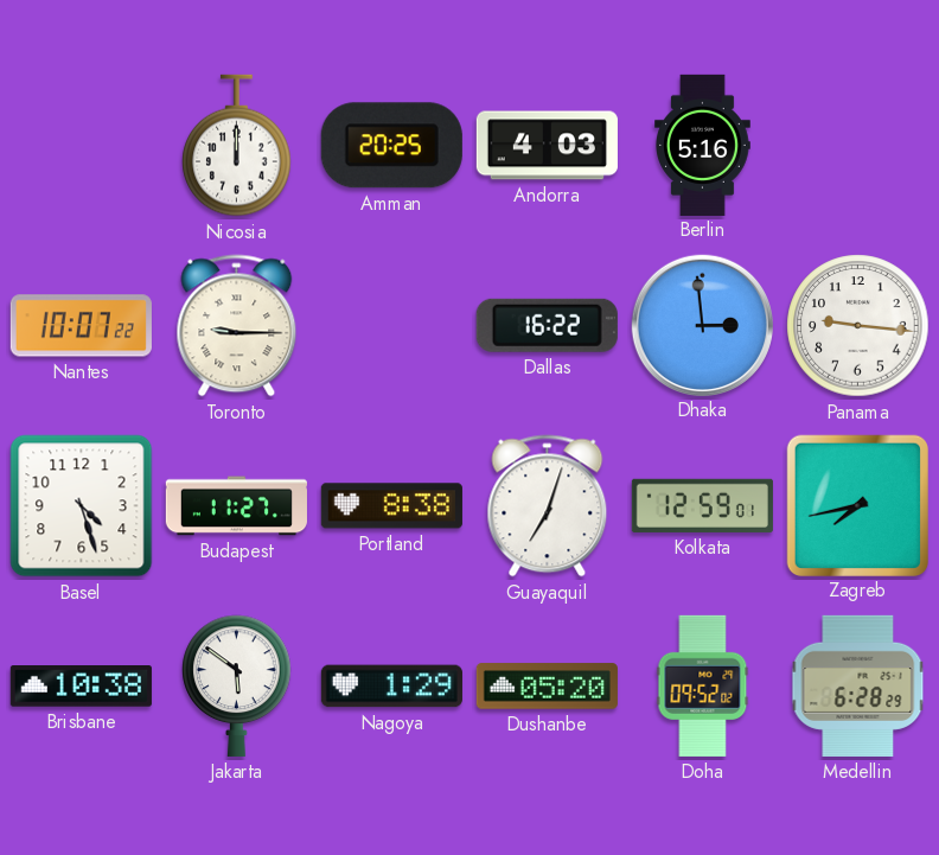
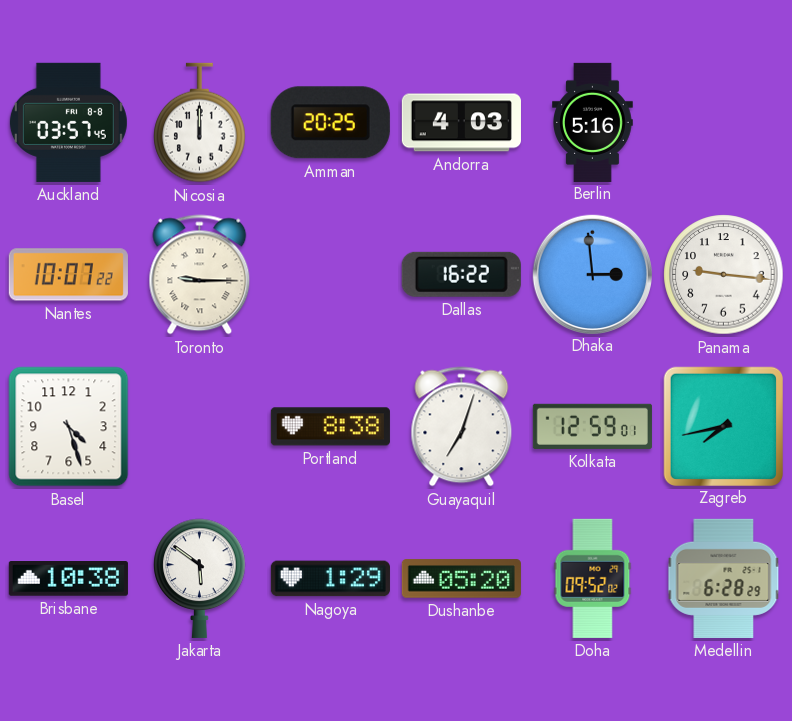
Auckland: none -> 03:57
Budapest: 11:27 -> none
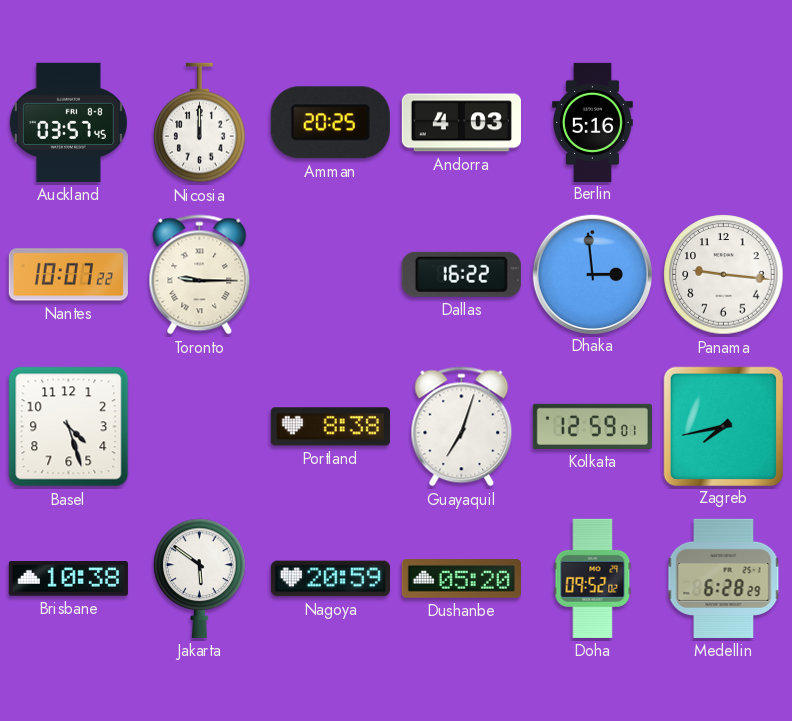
Nagoya: 1:29 -> 20:59
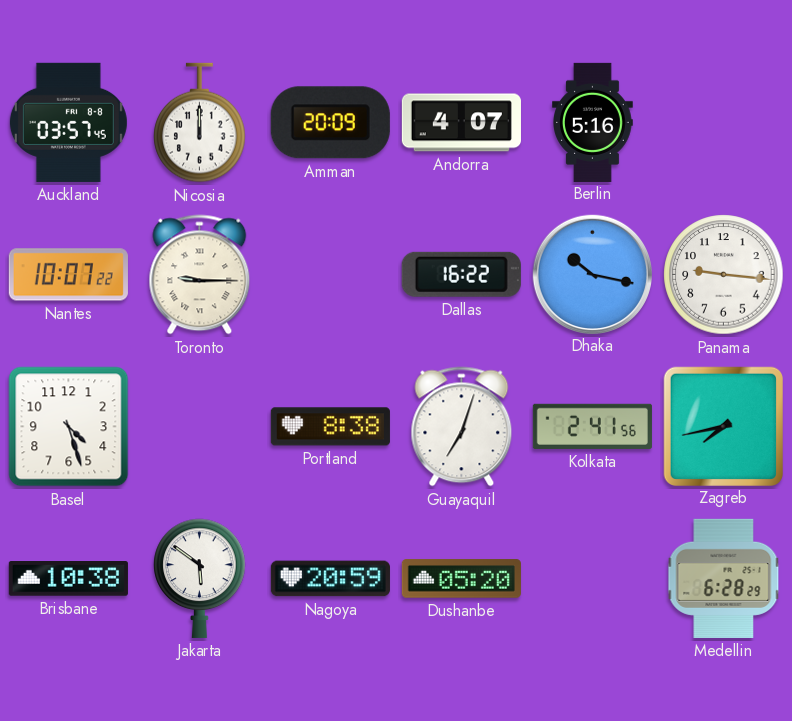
Amman: 20:25 -> 20:09
Andorra: 4:03 -> 4:07
Dhaka: 2:59 -> 10:17
Kolkata: 12:59 -> 2:41
Doha: 09:52 -> none
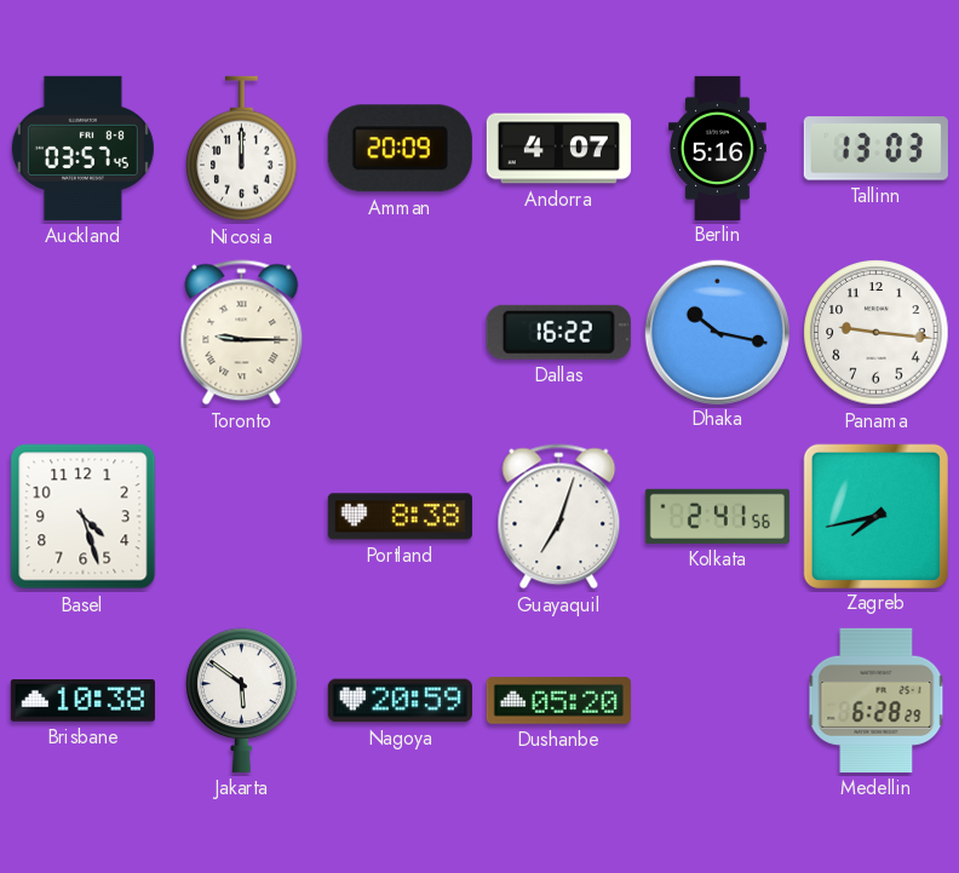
Tallinn: none -> 13:03
Nantes: 10:07 -> none
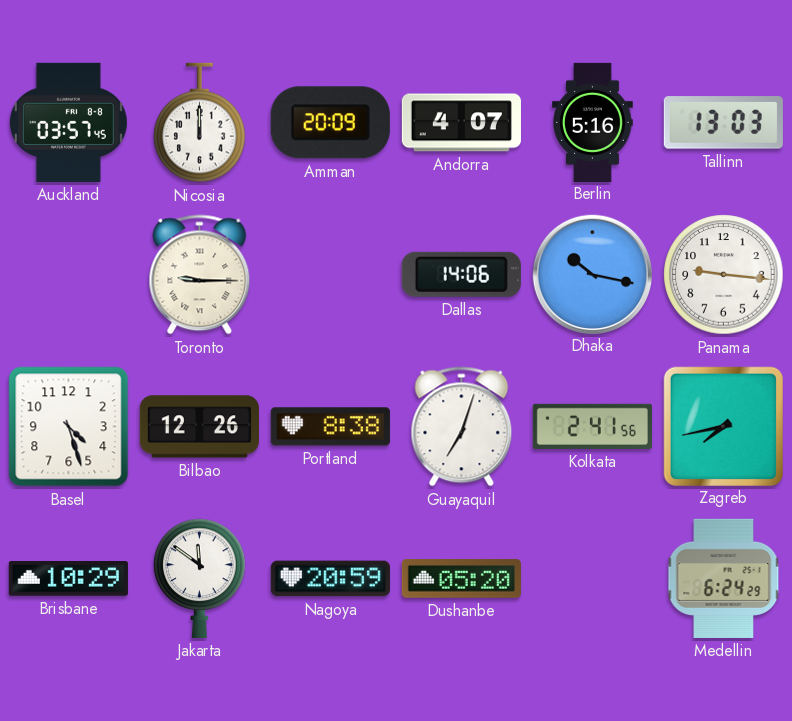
Dallas: 16:22 -> 14:06
Bilbao: none -> 12:26
Brisbane: 10:38 -> 10:29
Jakarta: 5:51 -> 11:51
Medellin: 6:28 -> 6:24
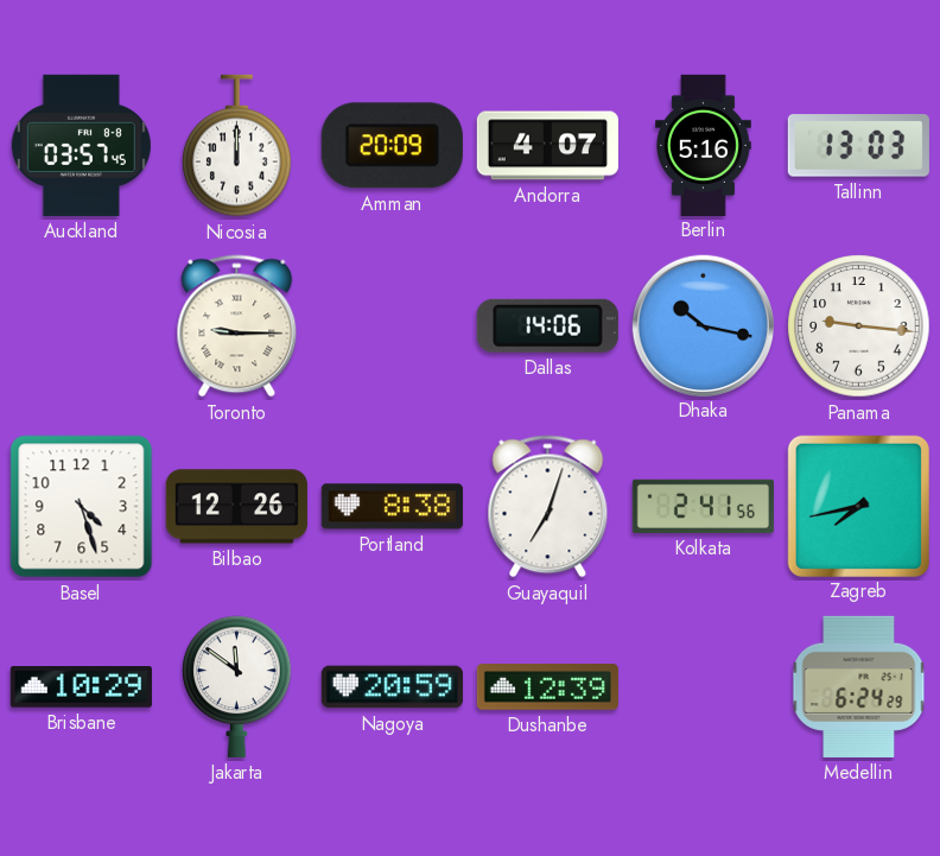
Dushanbe: 05:20 -> 12:39
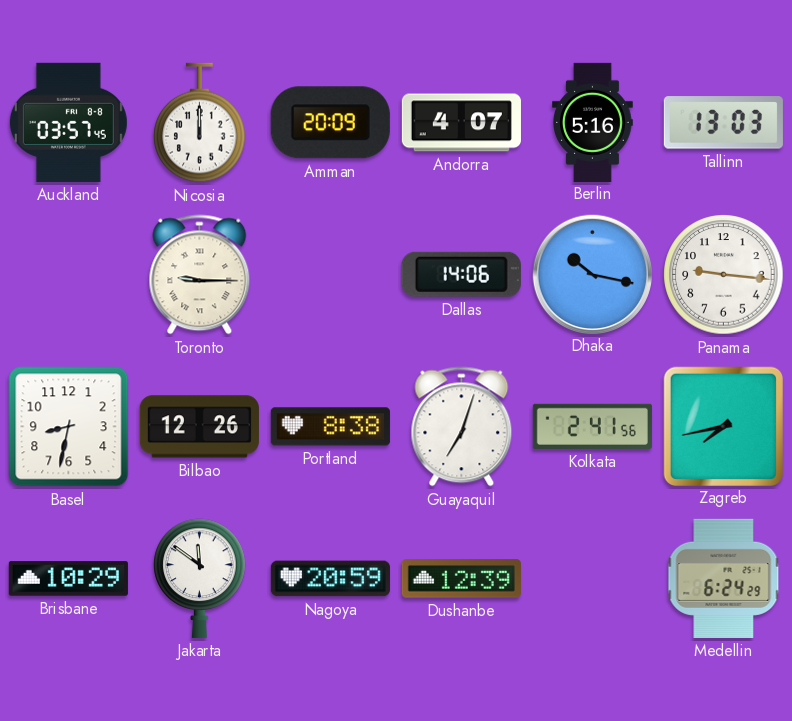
Basel: 4:27 -> 8:32
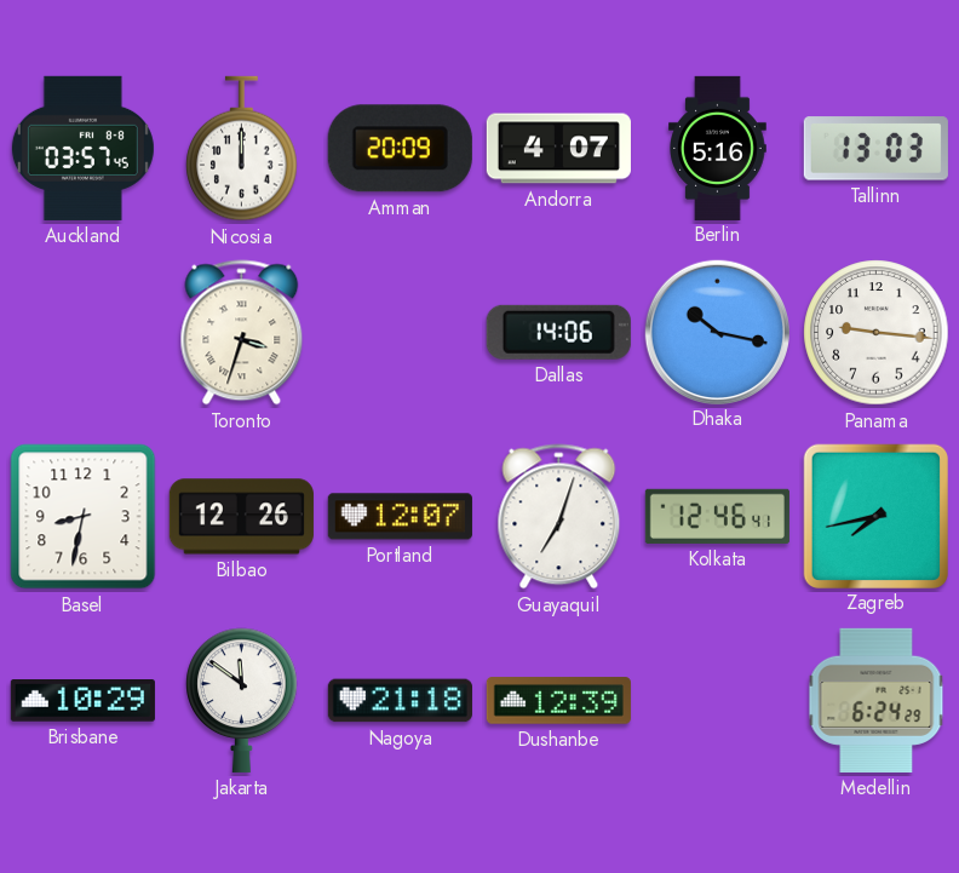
Toronto: 9:15 -> 3:33
Portland: 8:38 -> 12:07
Kolkata: 2:41 -> 12:46
Nagoya: 20:59 -> 21:18
